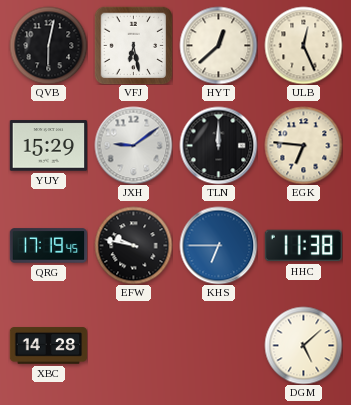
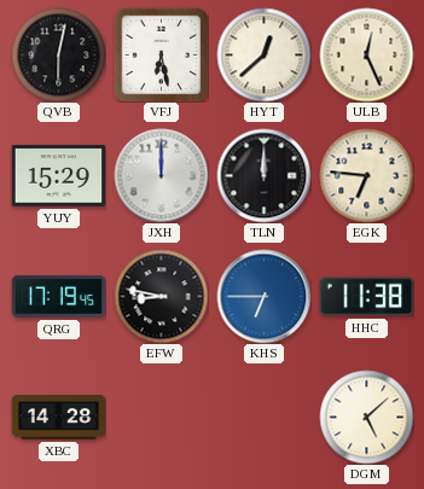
JXH: 9:09 -> 12:00
EFW: 9:47 -> 8:47
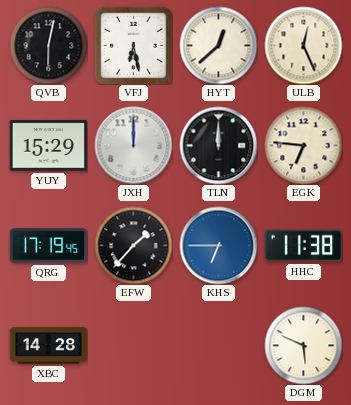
EFW: 8:47 -> 1:37
DGM: 5:08 -> 5:49
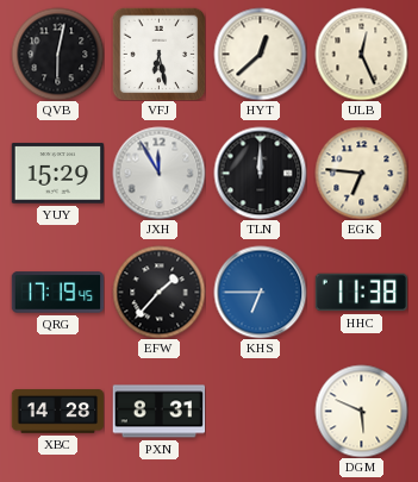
JXH: 12:00 -> 11:55
PXN: none -> 8:31
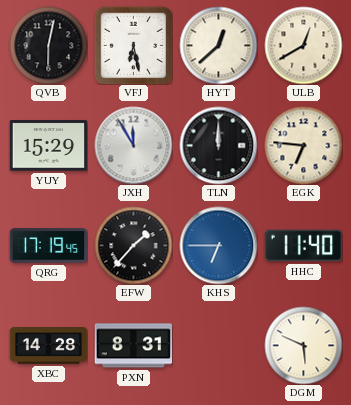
ULB: 12:26 -> 12:40
HHC: 11:38 -> 11:40
